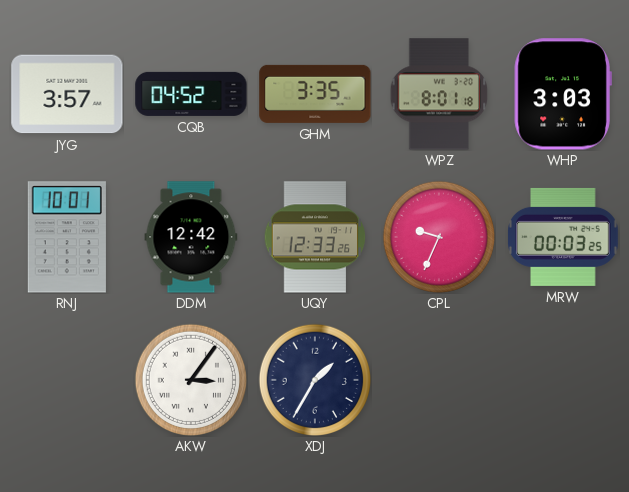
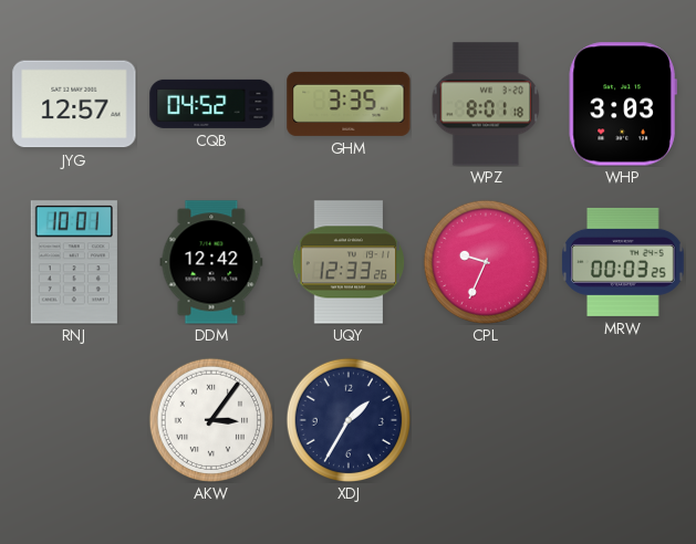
JYG: 3:57 -> 12:57
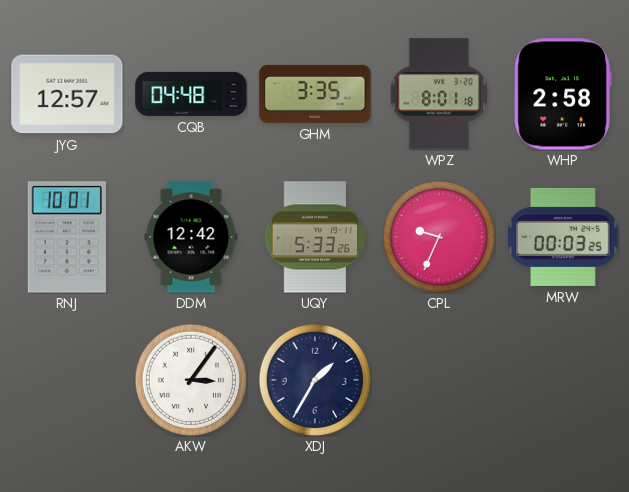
CQB: 04:52 -> 04:48
WHP: 3:03 -> 2:58
UQY: 12:33 -> 5:33
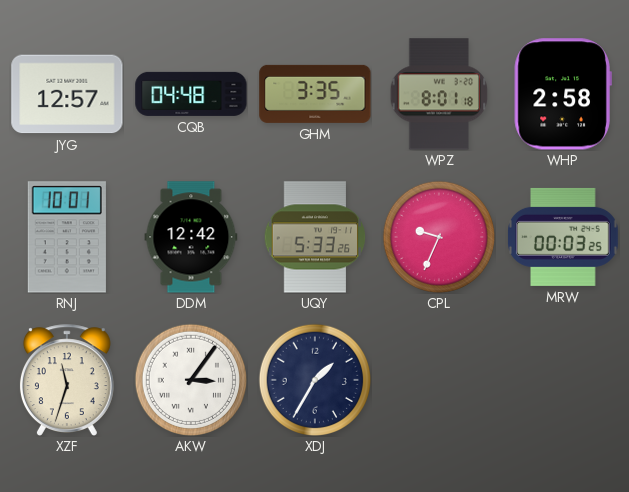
XZF: none -> 11:33
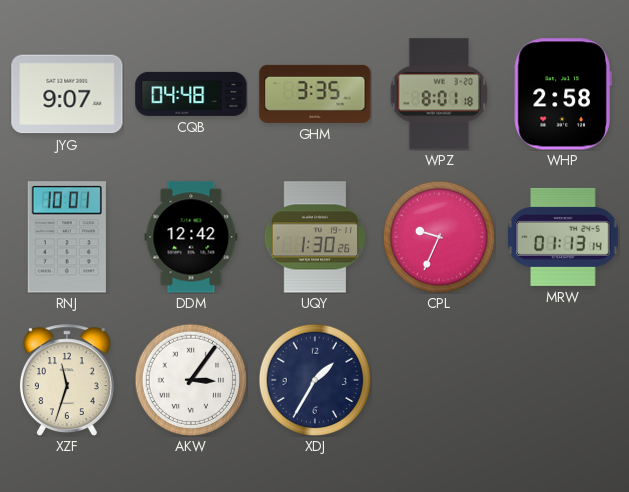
JYG: 12:57 -> 9:07
UQY: 5:33 -> 1:30
MRW: 00:03 -> 01:13
